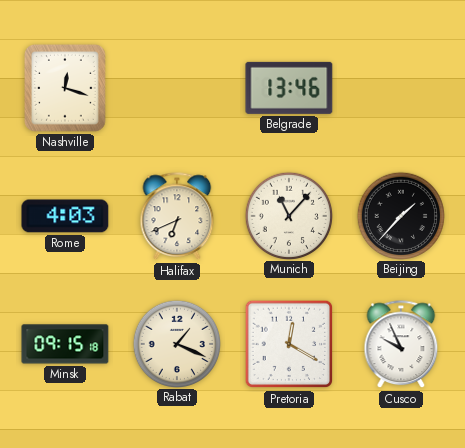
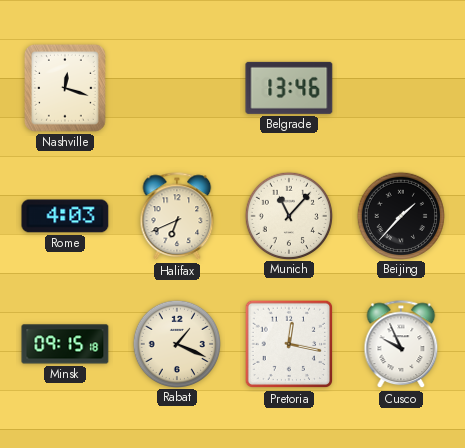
Pretoria: 12:20 -> 12:17
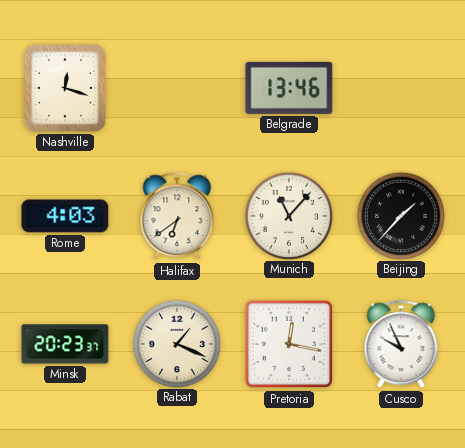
Halifax: 6:41 -> 6:39
Minsk: 09:15 -> 20:23
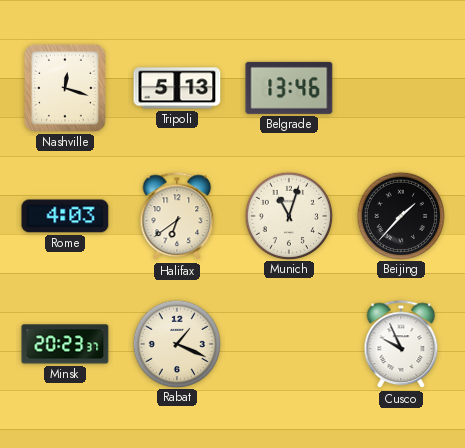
Tripoli: none -> 5:13
Munich: 11:07 -> 11:03
Pretoria: 12:17 -> none
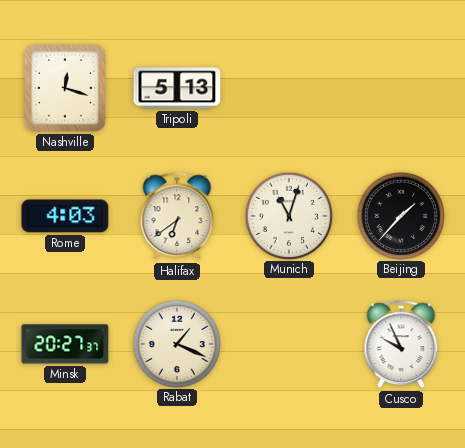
Belgrade: 13:46 -> none
Minsk: 20:23 -> 20:27
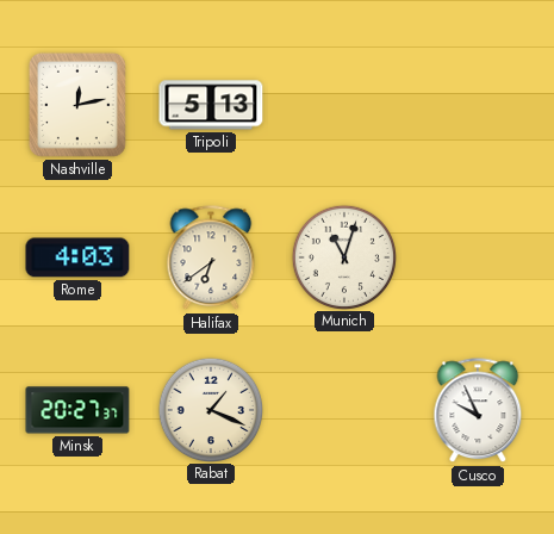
Nashville: 12:18 -> 12:13
Beijing: 1:37 -> none
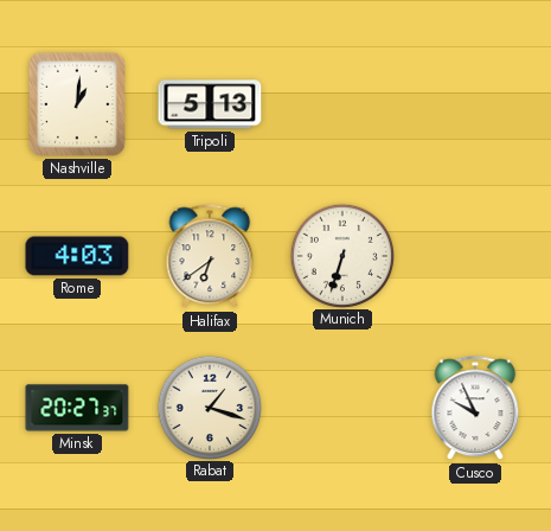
Nashville: 12:13 -> 1:01
Munich: 11:03 -> 6:33
Rabat: 1:19 -> 1:18
